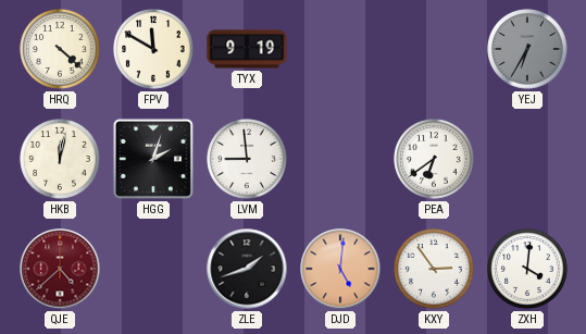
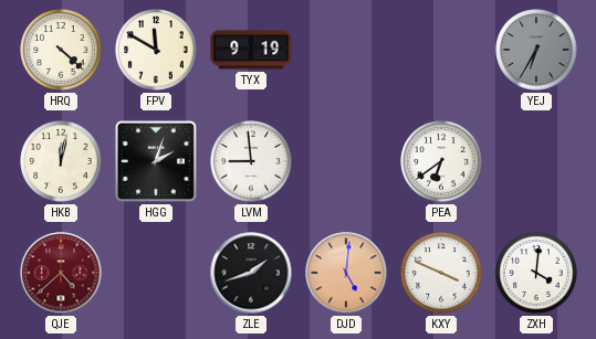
KXY: 2:54 -> 3:49
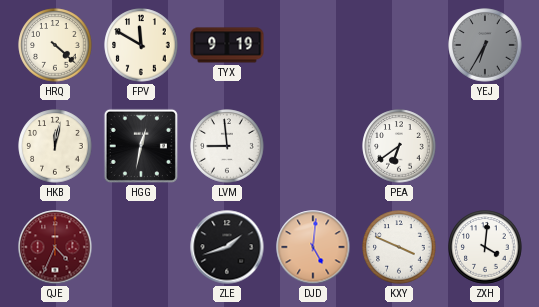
HGG: 2:03 -> 12:32
QJE: 4:38 -> 4:34
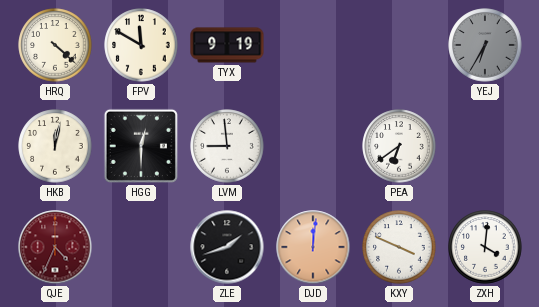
HGG: 12:32 -> 12:30
DJD: 5:01 -> 12:01
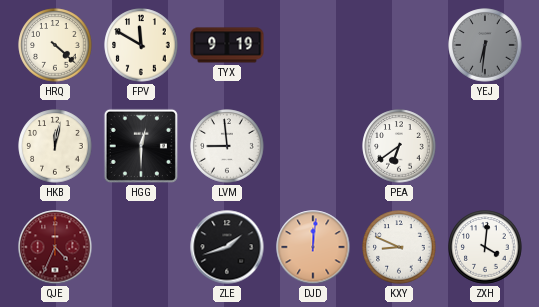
YEJ: 6:35 -> 6:31
KXY: 3:49 -> 8:49
